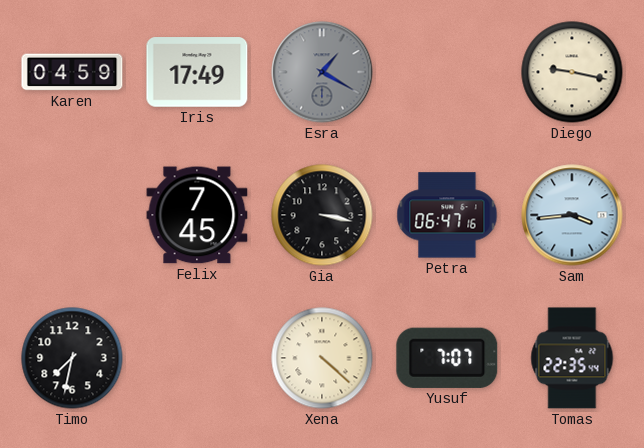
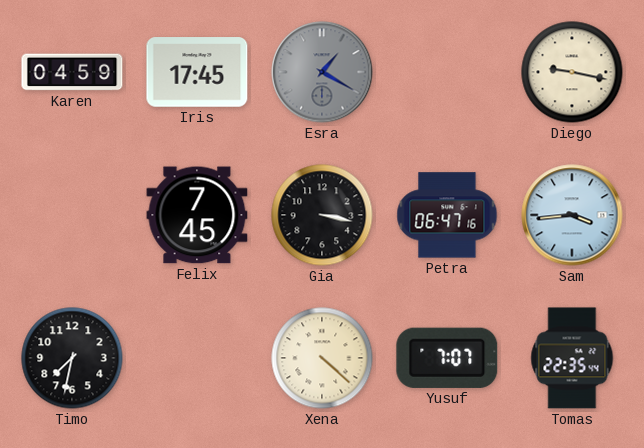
Iris: 17:49 -> 17:45
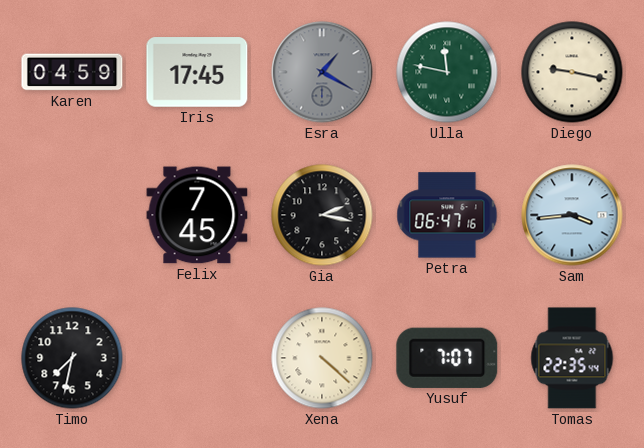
Ulla: none -> 11:47
Gia: 3:17 -> 2:17
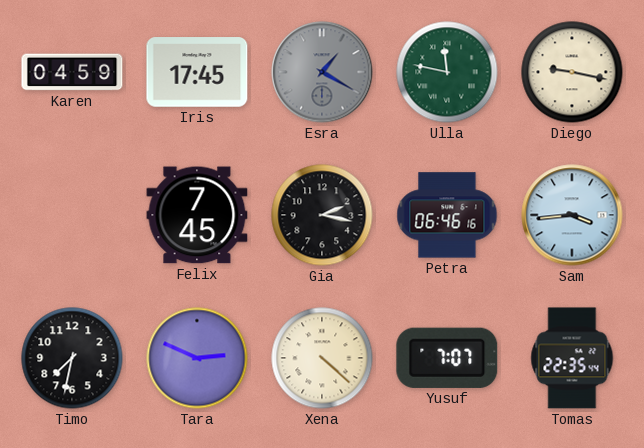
Petra: 06:47 -> 06:46
Tara: none -> 2:49
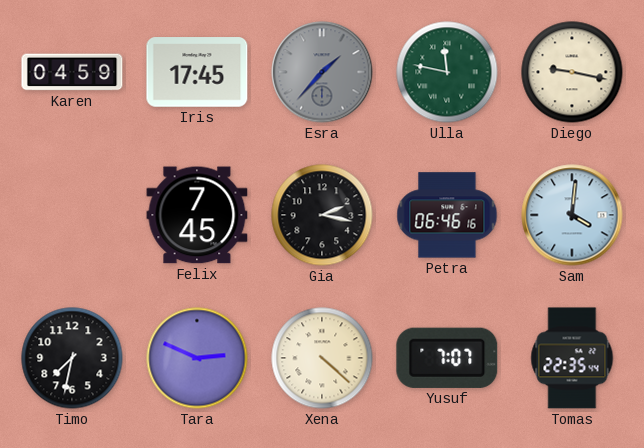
Esra: 1:20 -> 1:37
Sam: 3:44 -> 4:01
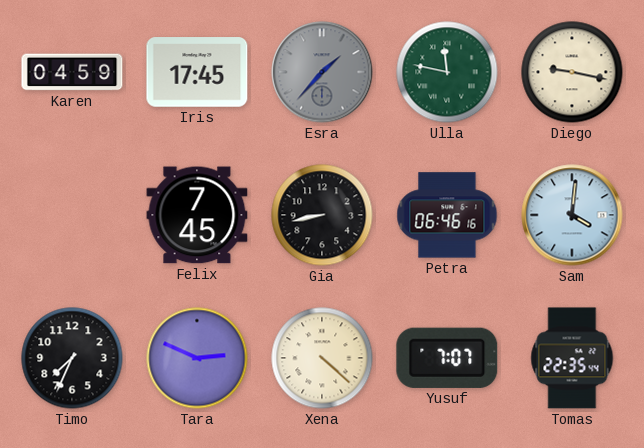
Gia: 2:17 -> 8:43
Timo: 7:32 -> 7:34
